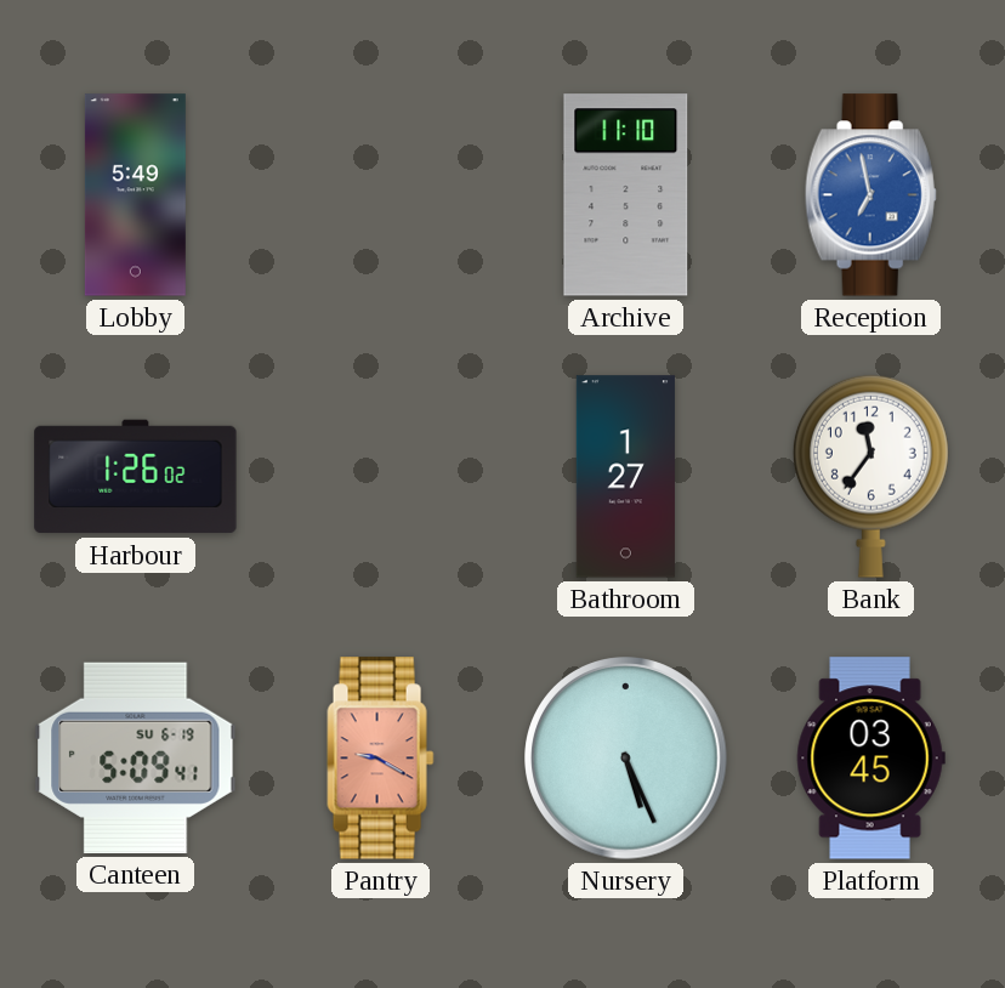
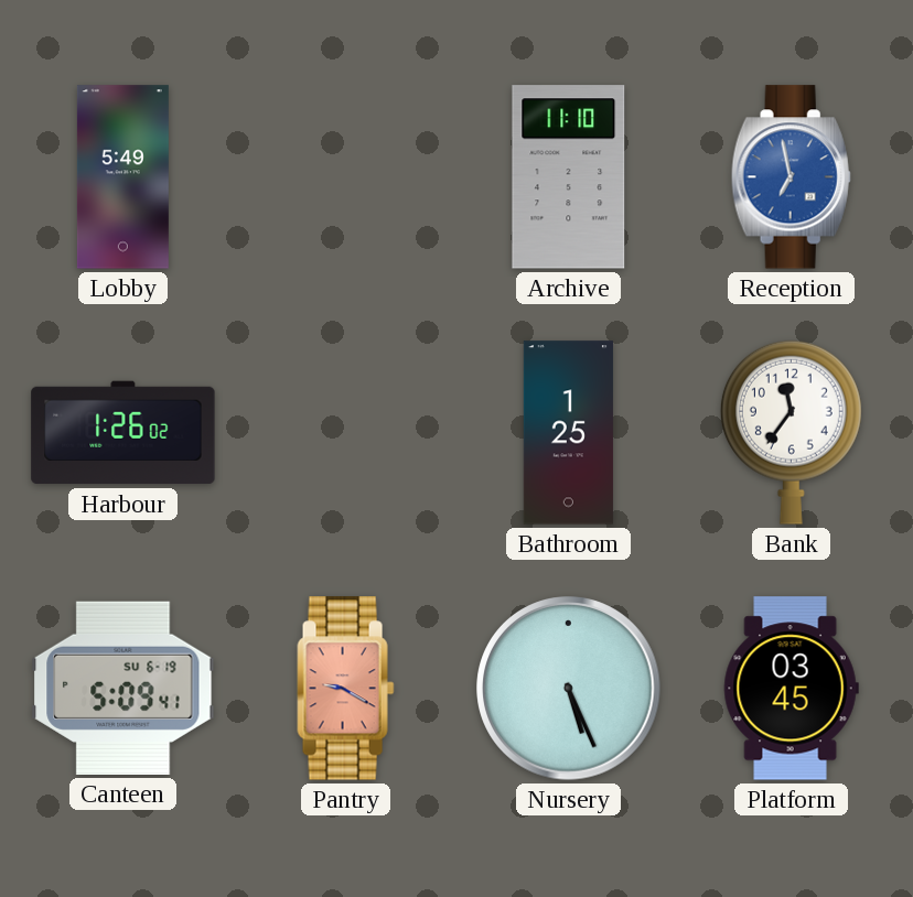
Bathroom: 1:27 -> 1:25
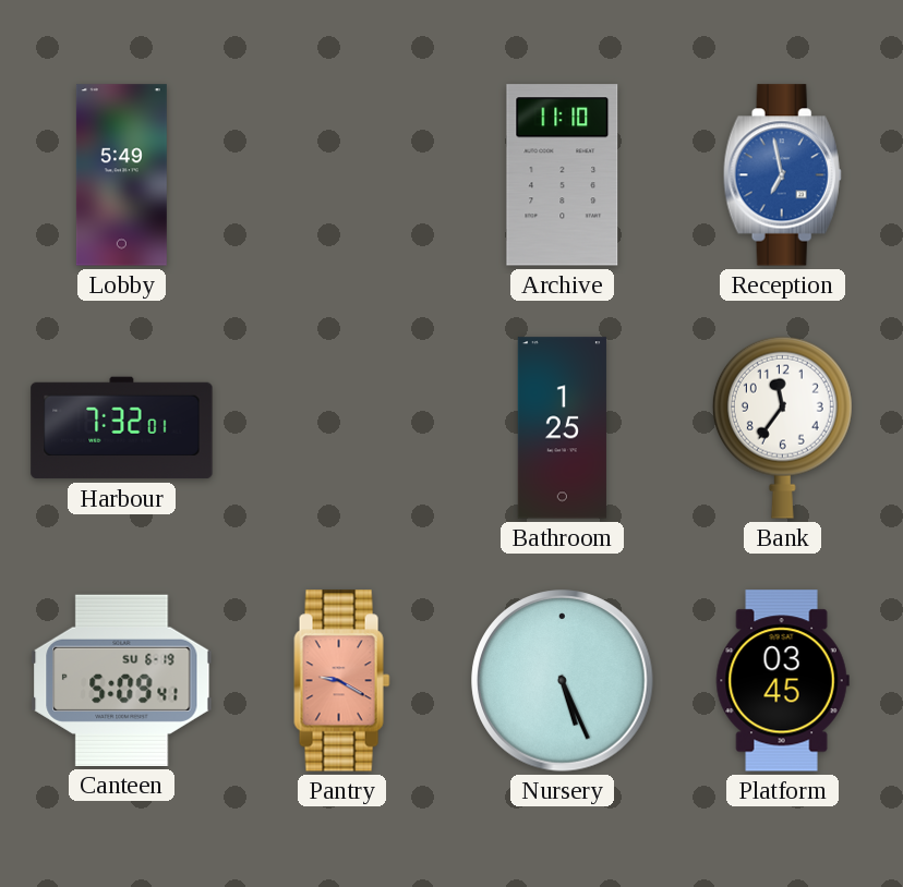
Harbour: 1:26 -> 7:32
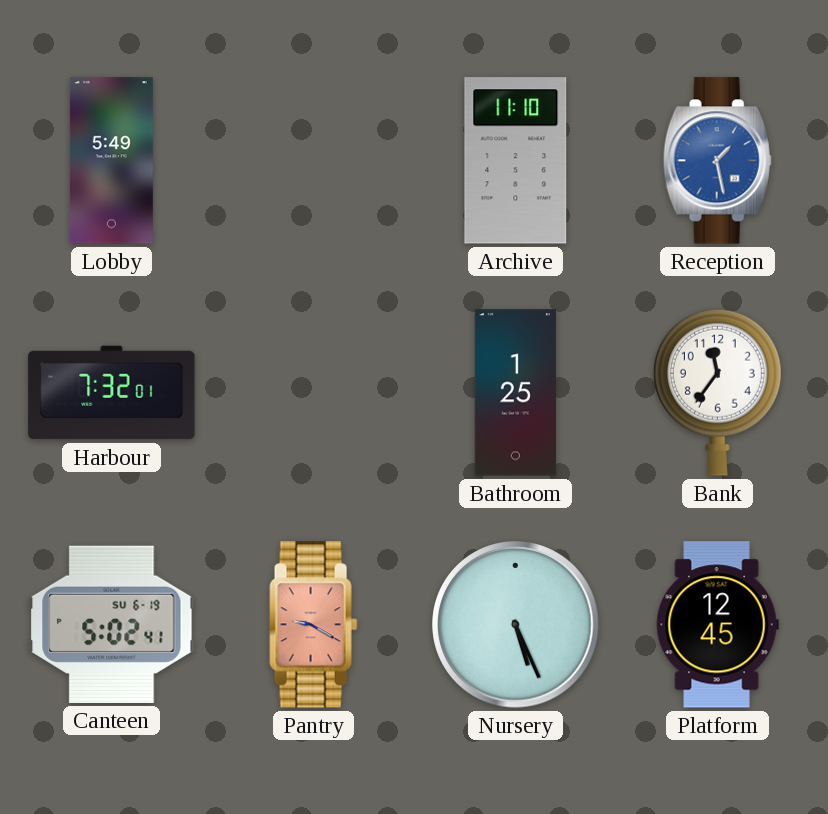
Reception: 6:58 -> 1:28
Canteen: 5:09 -> 5:02
Platform: 03:45 -> 12:45
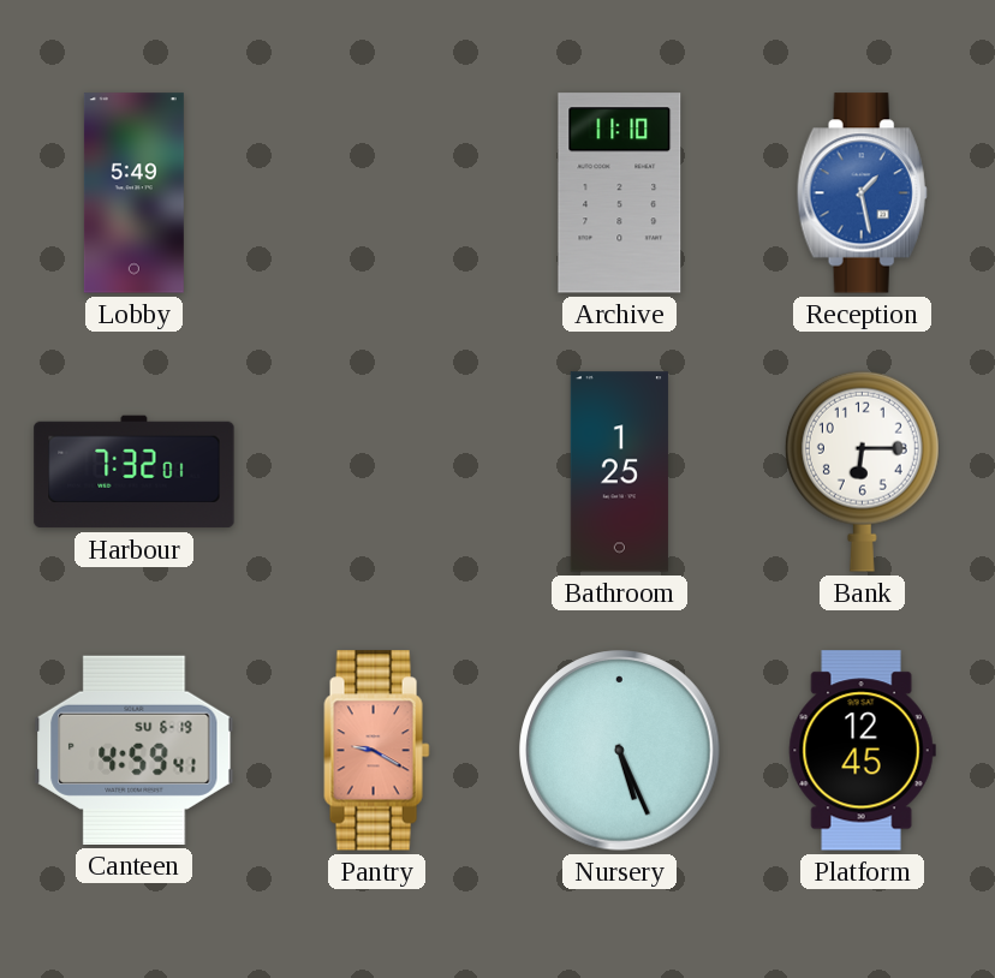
Bank: 11:36 -> 6:15
Canteen: 5:02 -> 4:59
